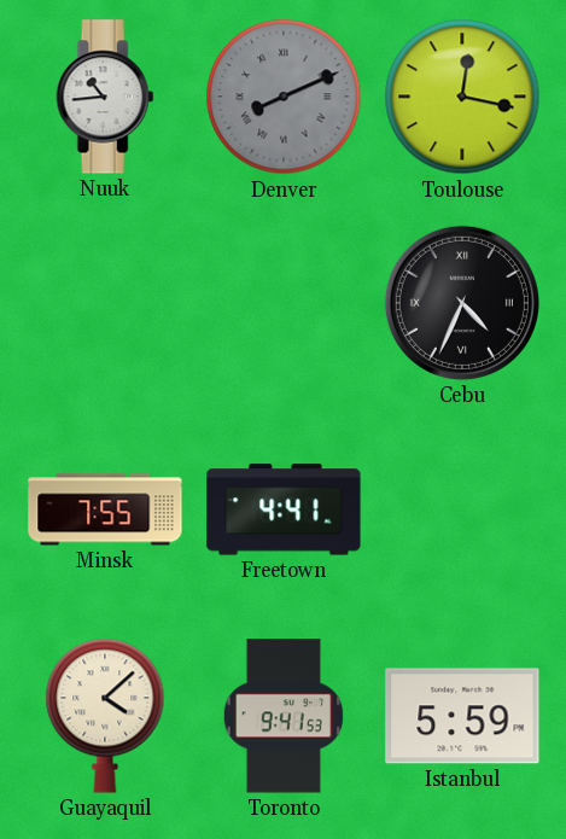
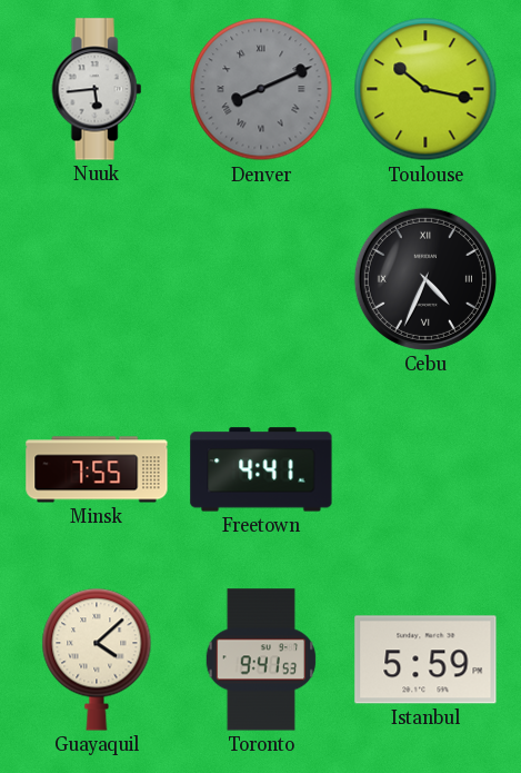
Nuuk: 10:44 -> 5:44
Toulouse: 12:17 -> 10:17
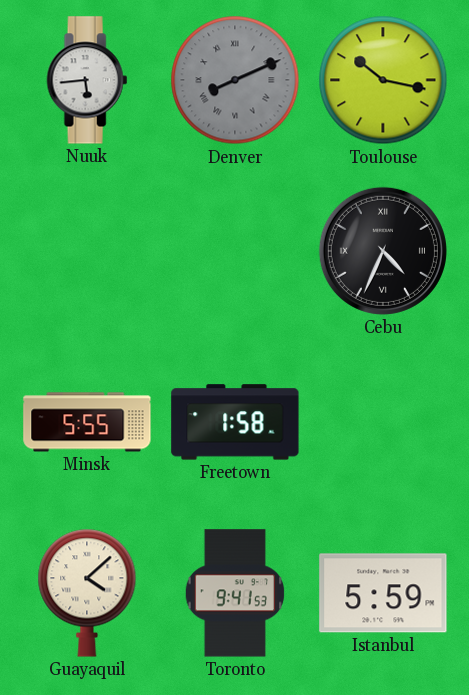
Minsk: 7:55 -> 5:55
Freetown: 4:41 -> 1:58
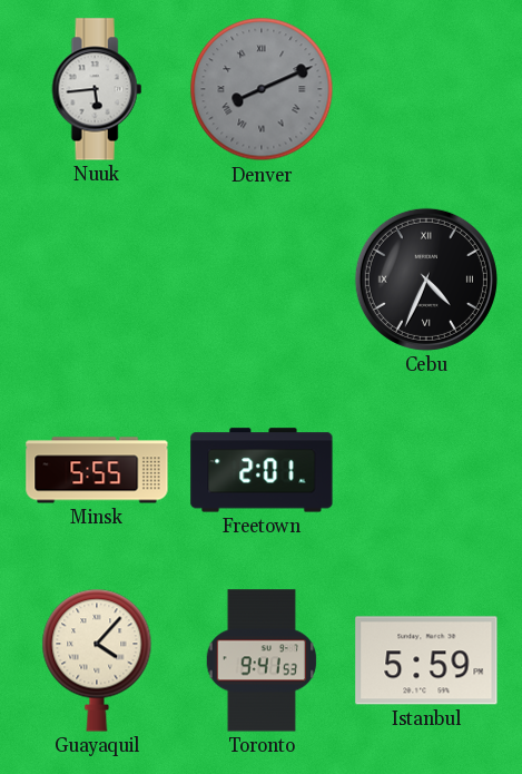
Toulouse: 10:17 -> none
Freetown: 1:58 -> 2:01
Guayaquil: 4:08 -> 4:07
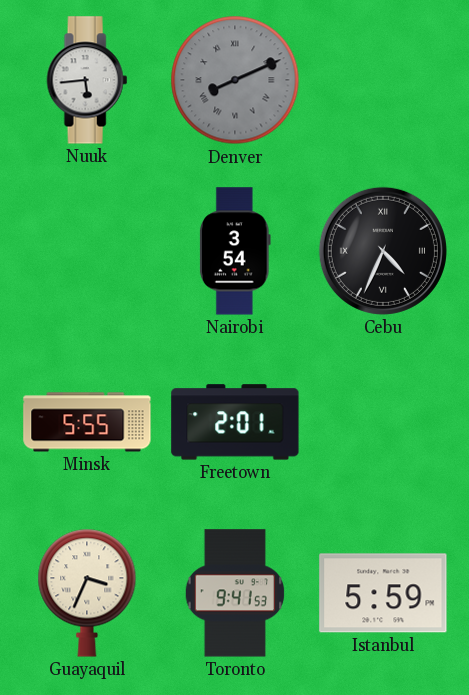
Nairobi: none -> 3:54
Guayaquil: 4:07 -> 3:34
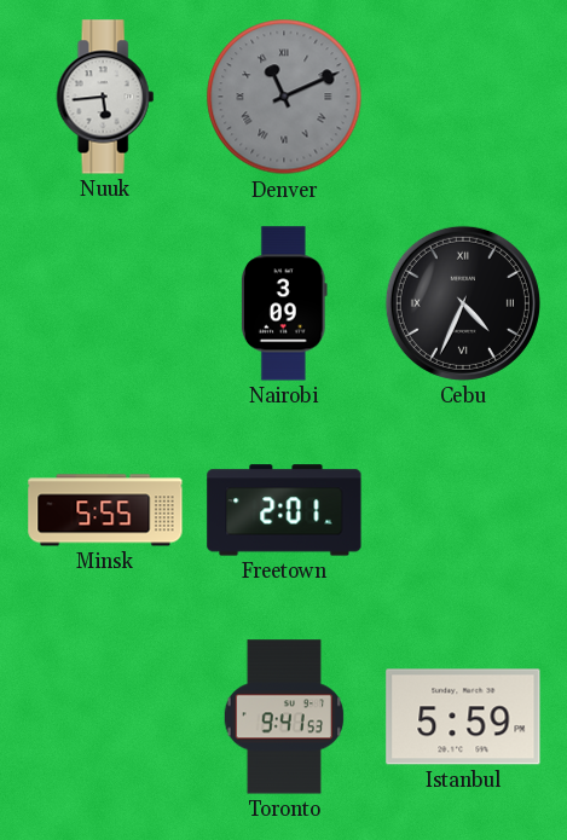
Denver: 8:11 -> 11:11
Nairobi: 3:54 -> 3:09
Guayaquil: 3:34 -> none
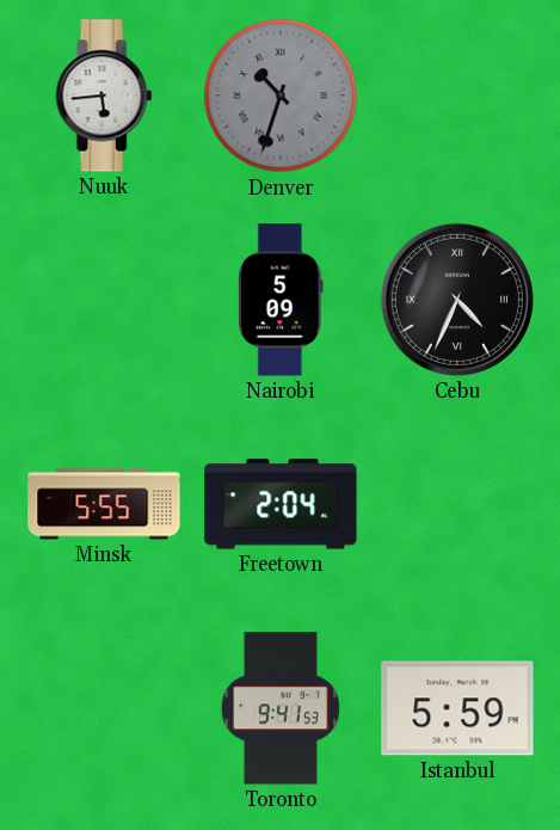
Denver: 11:11 -> 10:33
Nairobi: 3:09 -> 5:09
Freetown: 2:01 -> 2:04
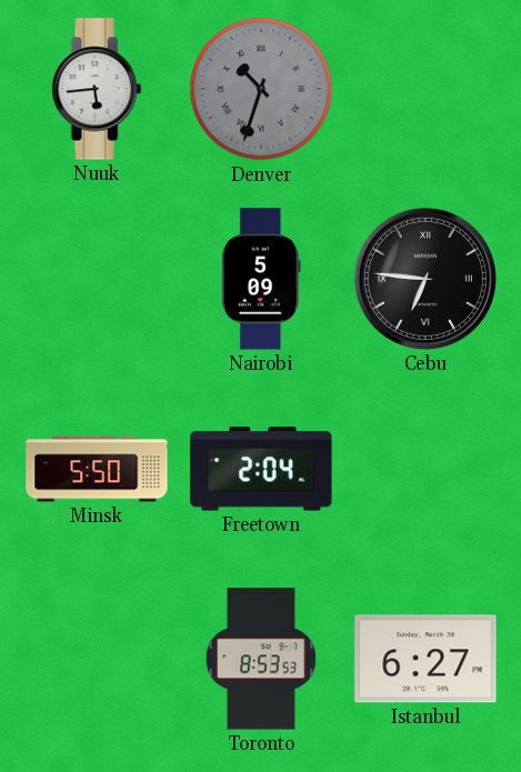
Cebu: 4:34 -> 6:46
Minsk: 5:55 -> 5:50
Toronto: 9:41 -> 8:53
Istanbul: 5:59 -> 6:27
